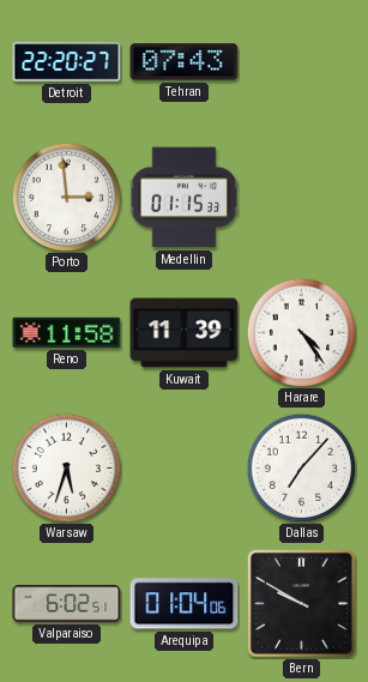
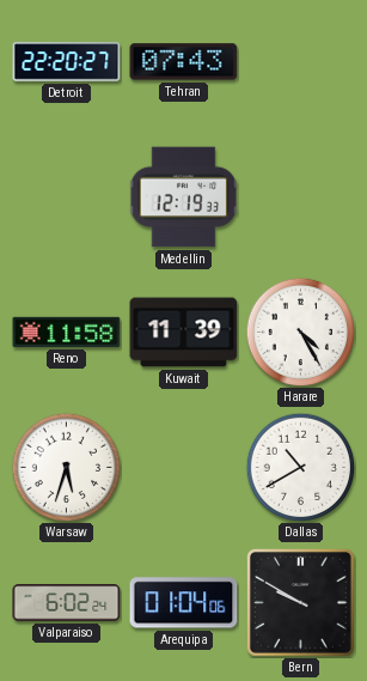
Porto: 2:59 -> none
Medellin: 01:15 -> 12:19
Harare: 4:24 -> 4:25
Dallas: 7:07 -> 10:40
Valparaiso: 6:02:51 -> 6:02:24
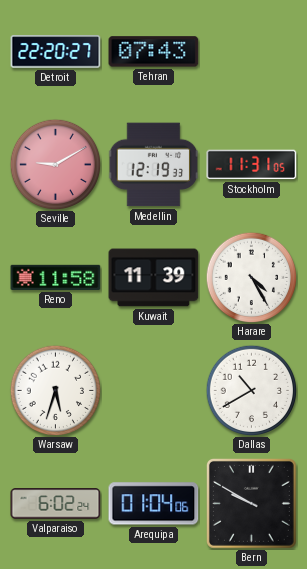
Seville: none -> 9:10
Stockholm: none -> 11:31
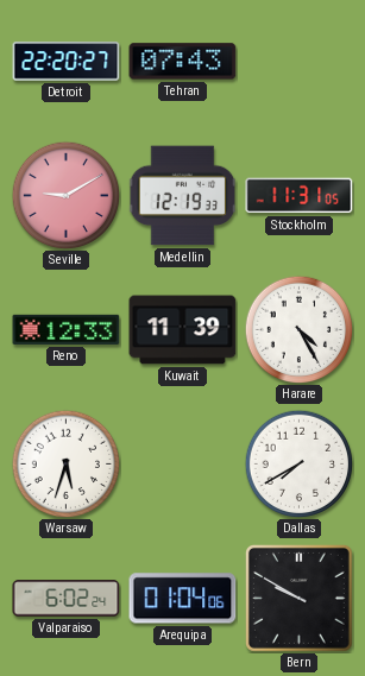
Reno: 11:58 -> 12:33
Dallas: 10:40 -> 7:40
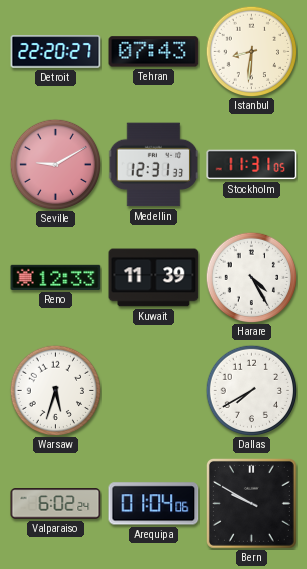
Istanbul: none -> 8:31
Medellin: 12:19 -> 12:31
